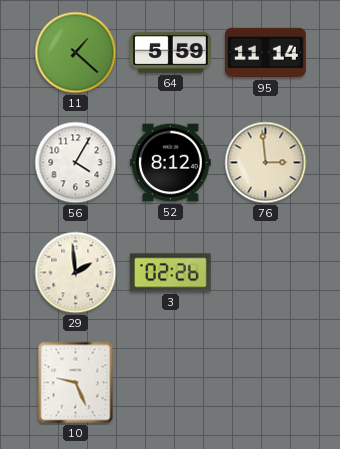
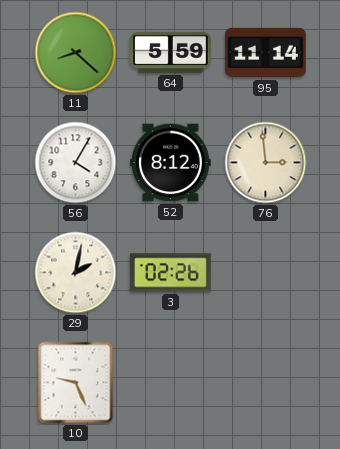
11: 1:22 -> 8:22
29: 1:59 -> 2:02
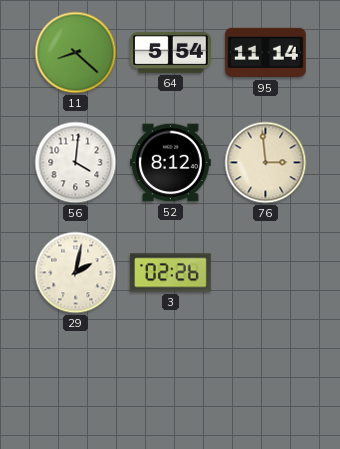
64: 5:59 -> 5:54
56: 4:05 -> 4:01
10: 9:26 -> none
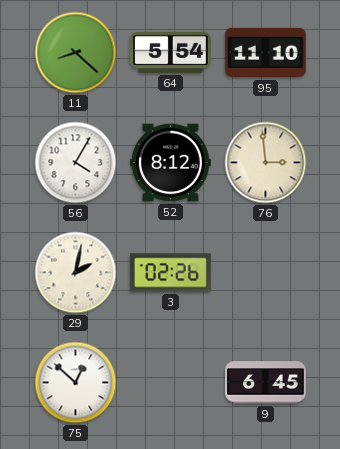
95: 11:14 -> 11:10
56: 4:01 -> 4:05
75: none -> 12:52
9: none -> 6:45
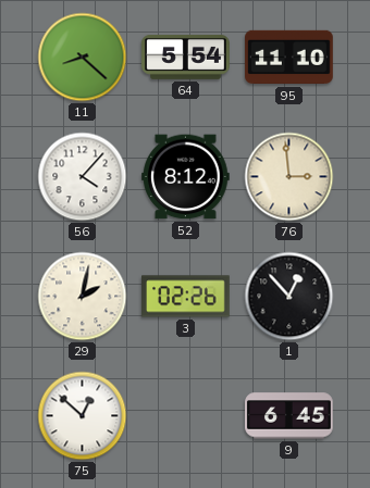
56: 4:05 -> 4:07
1: none -> 12:53
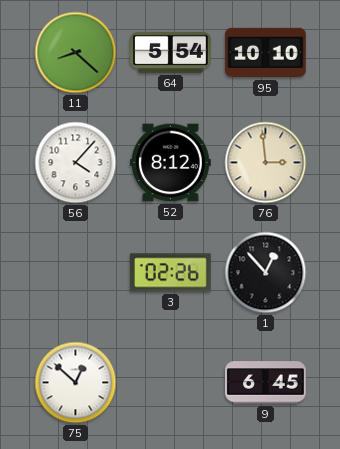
95: 11:10 -> 10:10
29: 2:02 -> none
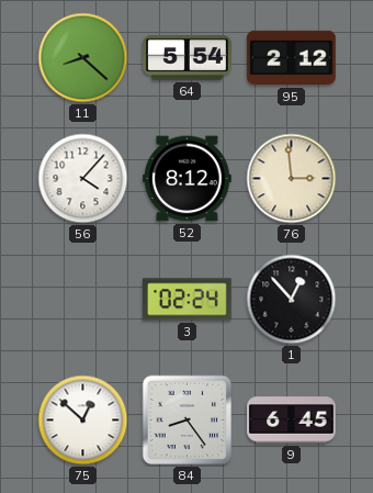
95: 10:10 -> 2:12
3: 02:26 -> 02:24
84: none -> 8:24
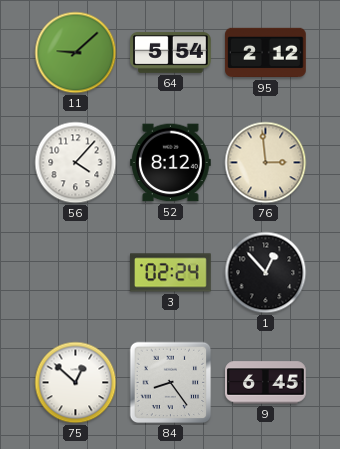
11: 8:22 -> 9:08
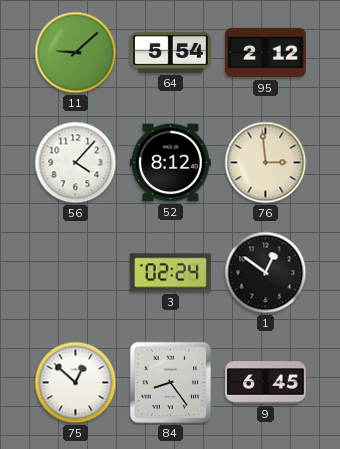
1: 12:53 -> 12:51
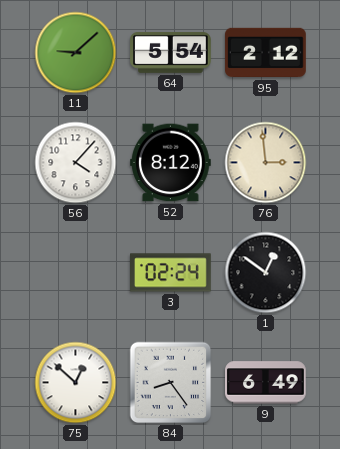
9: 6:45 -> 6:49
